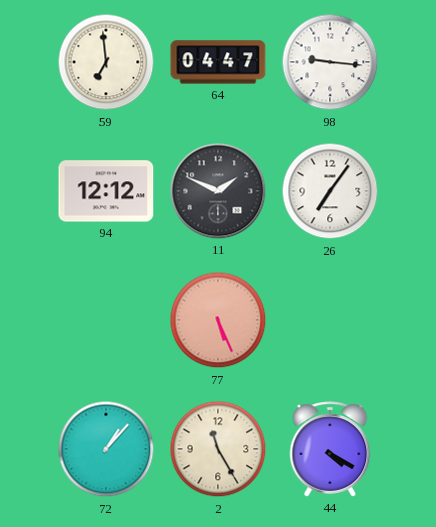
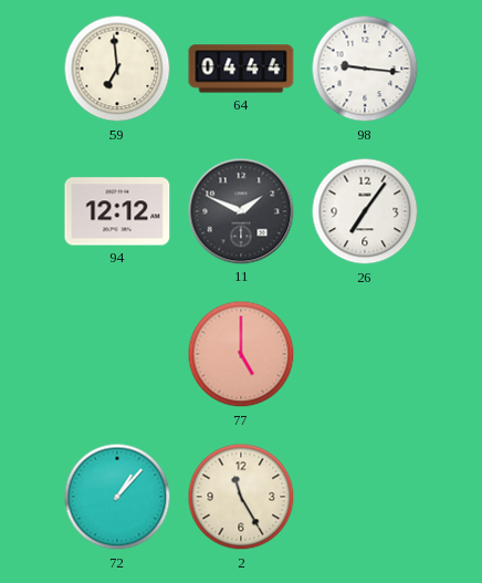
64: 04:47 -> 04:44
77: 5:26 -> 5:00
44: 4:20 -> none
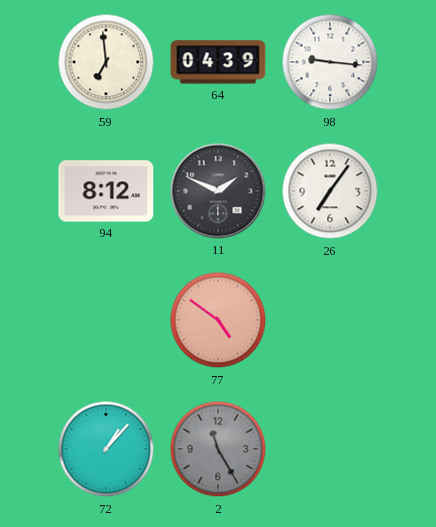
64: 04:44 -> 04:39
94: 12:12 -> 8:12
77: 5:00 -> 4:51
2 dial: cream -> grey
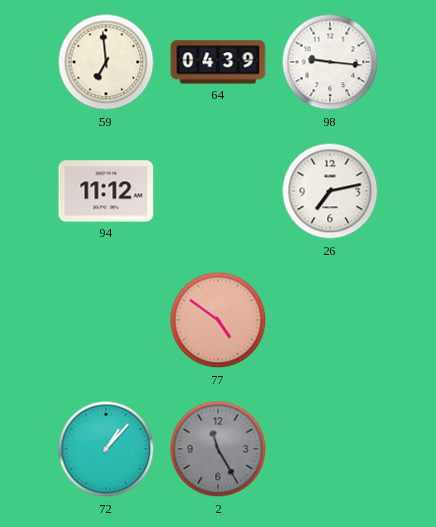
94: 8:12 -> 11:12
11: 1:49 -> none
26: 7:06 -> 7:13
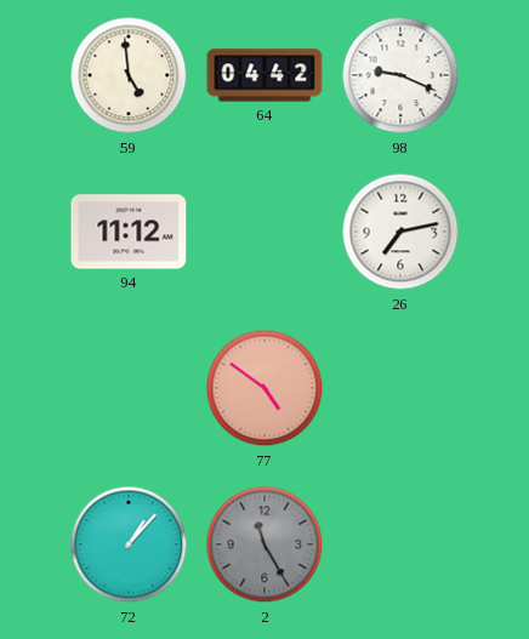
59: 6:59 -> 4:59
64: 04:39 -> 04:42
98: 9:16 -> 9:19
